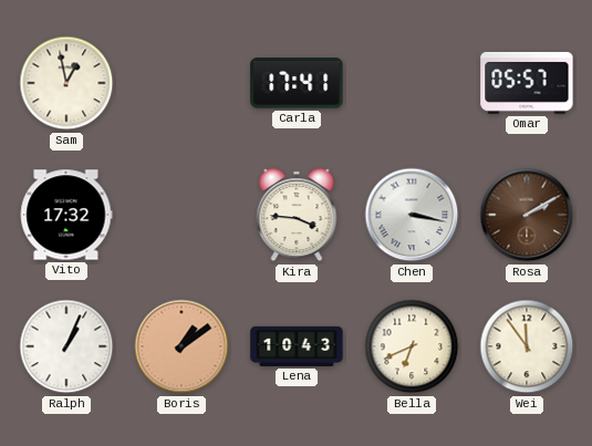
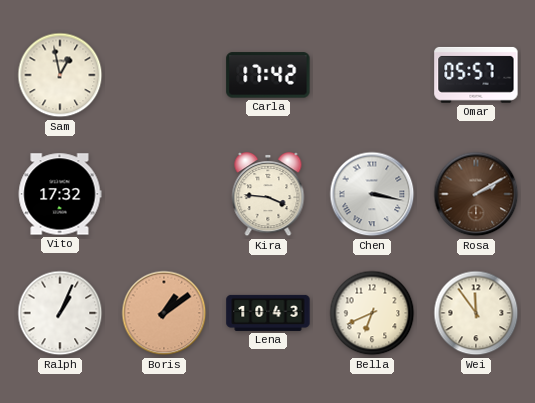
Carla: 17:41 -> 17:42
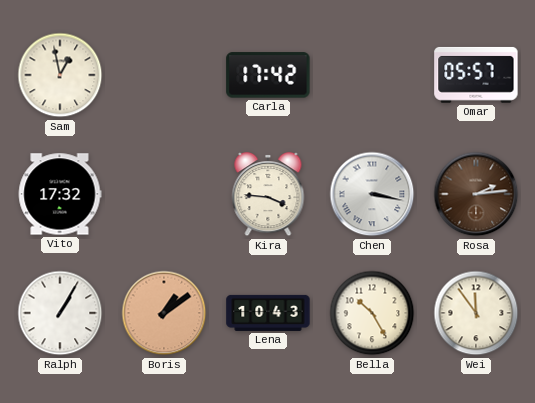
Rosa: 2:10 -> 2:14
Ralph: 1:04 -> 1:05
Bella: 6:41 -> 10:25
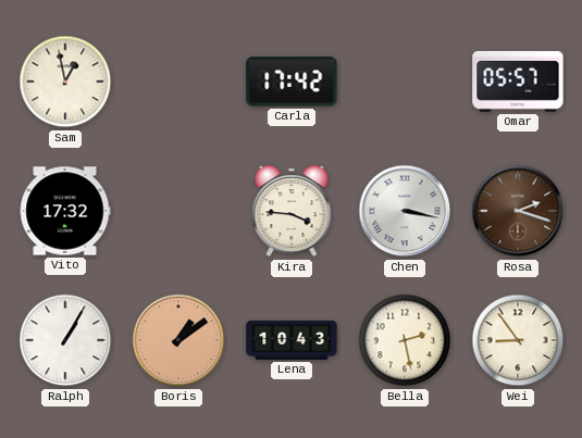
Rosa: 2:14 -> 2:18
Bella: 10:25 -> 2:28
Wei: 11:54 -> 8:54
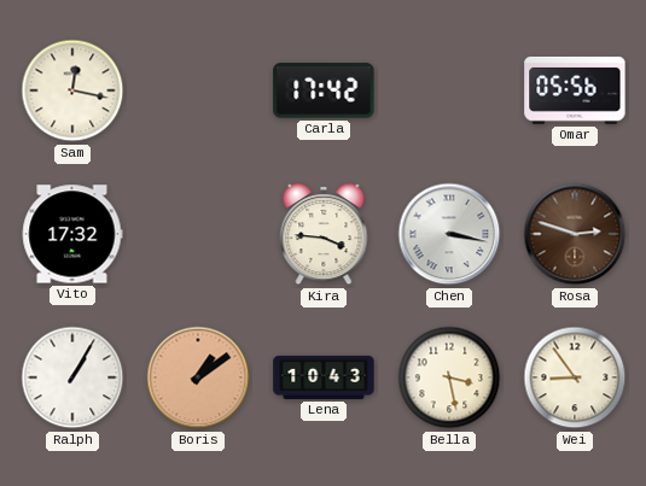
Sam: 12:58 -> 12:17
Omar: 05:57 -> 05:56
Rosa: 2:18 -> 2:48
Bella: 2:28 -> 3:28
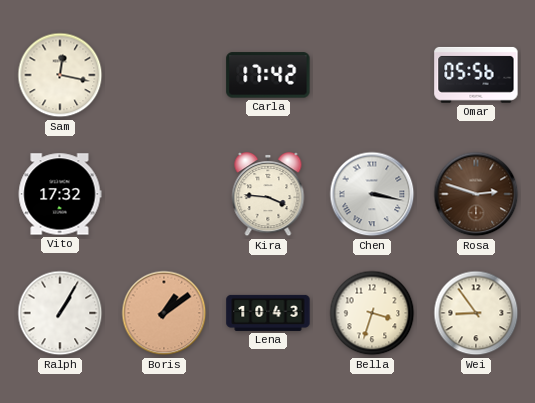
Bella: 3:28 -> 3:33
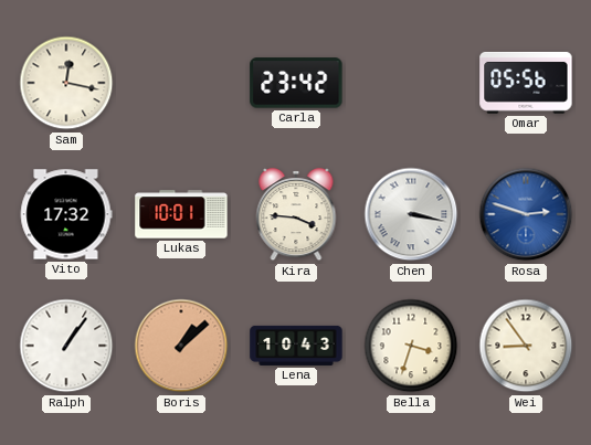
Carla: 17:42 -> 23:42
Lukas: none -> 10:01
Rosa dial: brown -> blue
Ralph: 1:05 -> 1:06
Boris: 1:09 -> 1:08
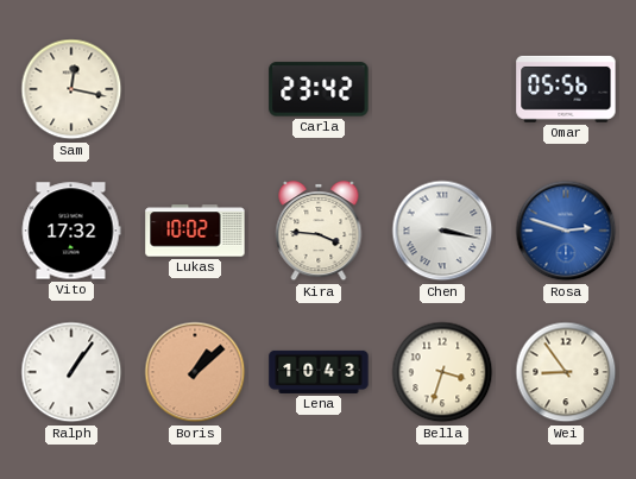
Lukas: 10:01 -> 10:02
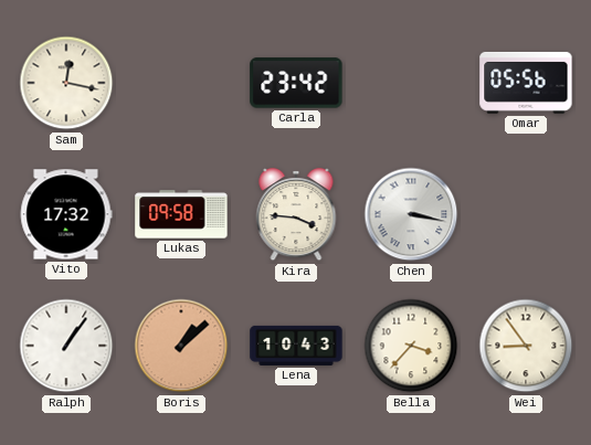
Lukas: 10:02 -> 09:58
Rosa: 2:48 -> none
Bella: 3:33 -> 3:37
